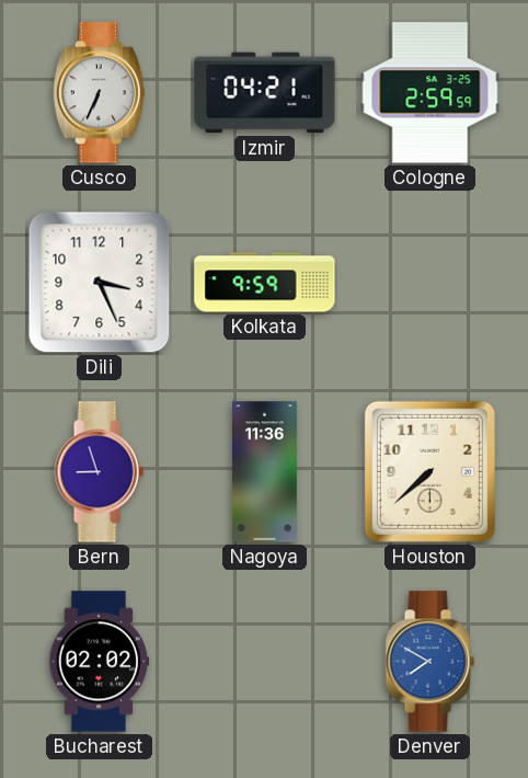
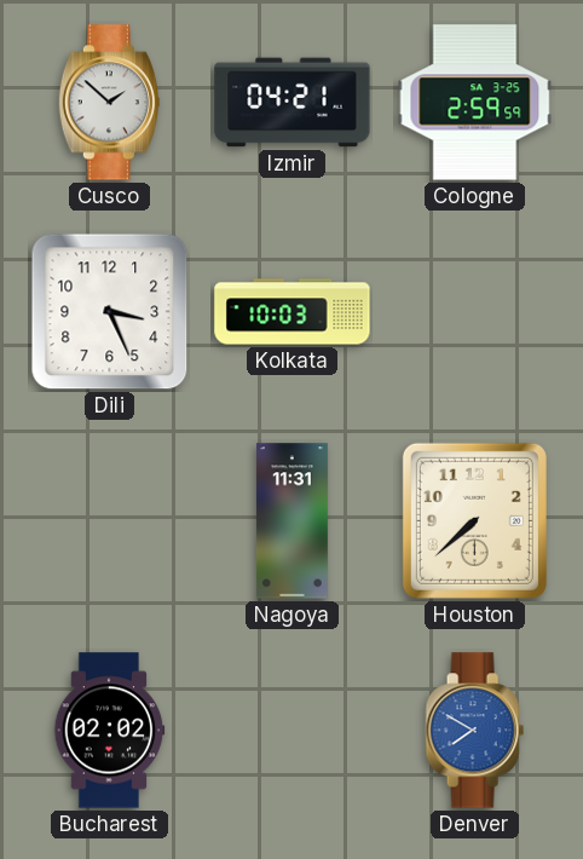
Cusco: 6:34 -> 1:52
Kolkata: 9:59 -> 10:03
Bern: 8:57 -> none
Nagoya: 11:36 -> 11:31
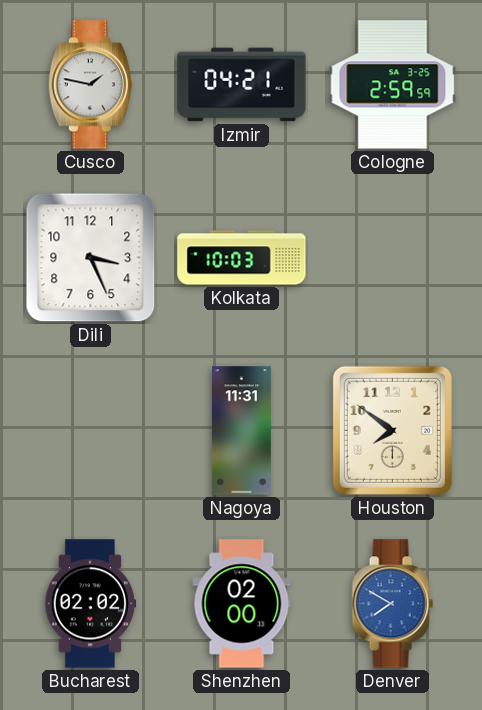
Cusco: 1:52 -> 1:47
Houston: 7:38 -> 7:51
Shenzhen: none -> 02:00
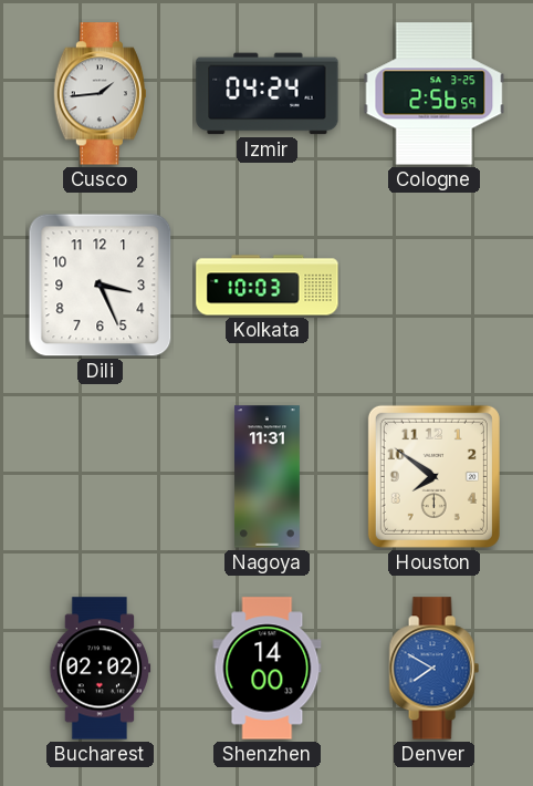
Cusco: 1:47 -> 1:44
Izmir: 04:21 -> 04:24
Cologne: 2:59 -> 2:56
Shenzhen: 02:00 -> 14:00
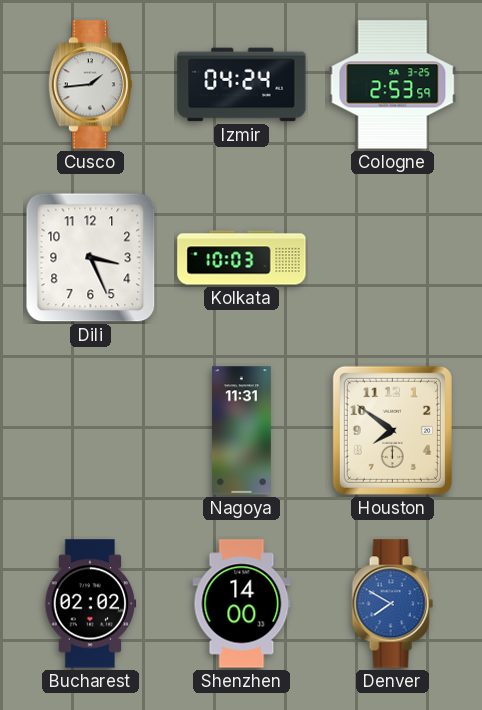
Cologne: 2:56 -> 2:53
